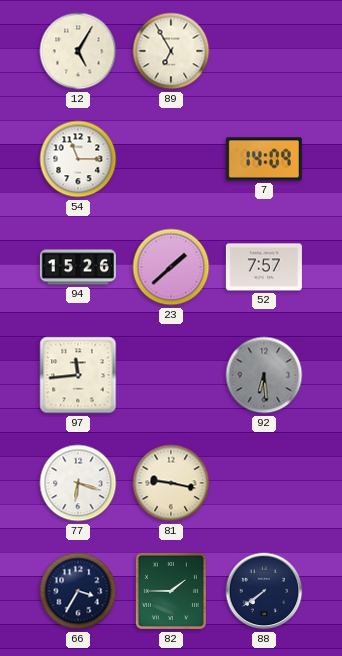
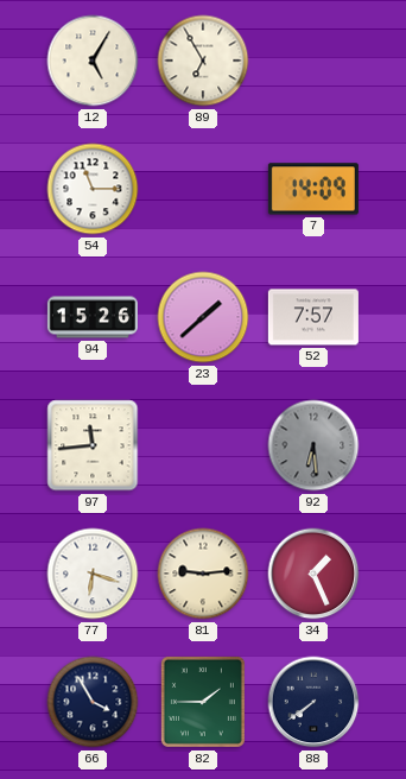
81: 9:17 -> 9:14
34: none -> 1:26
66: 3:35 -> 3:55
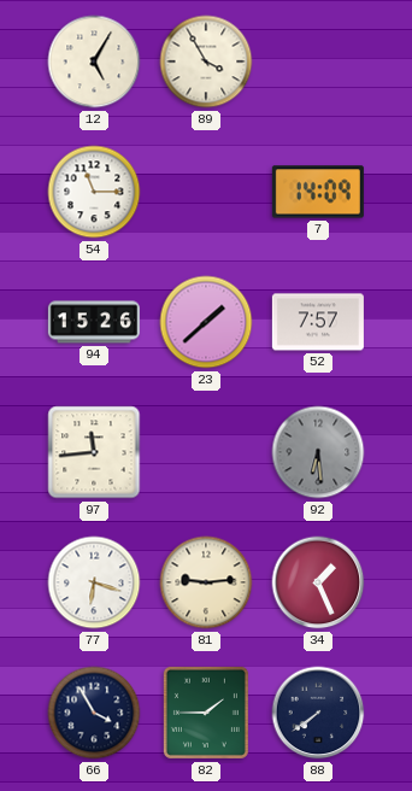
89: 6:55 -> 3:55
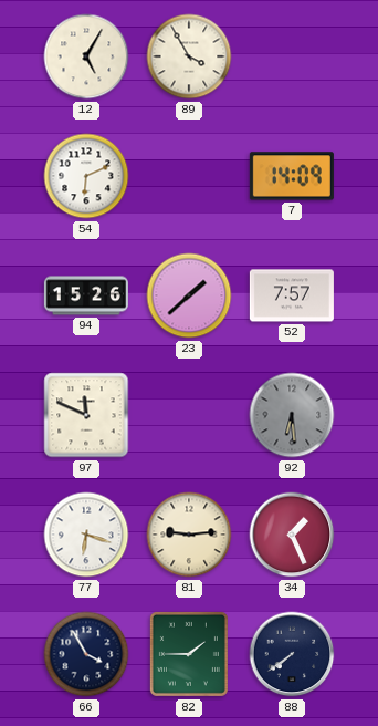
54: 11:15 -> 6:11
97: 11:44 -> 11:49
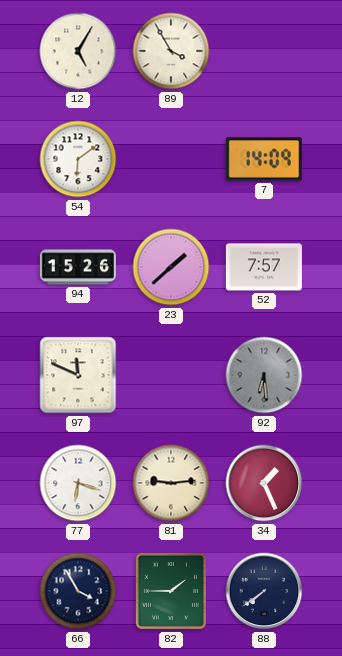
54: 6:11 -> 6:09
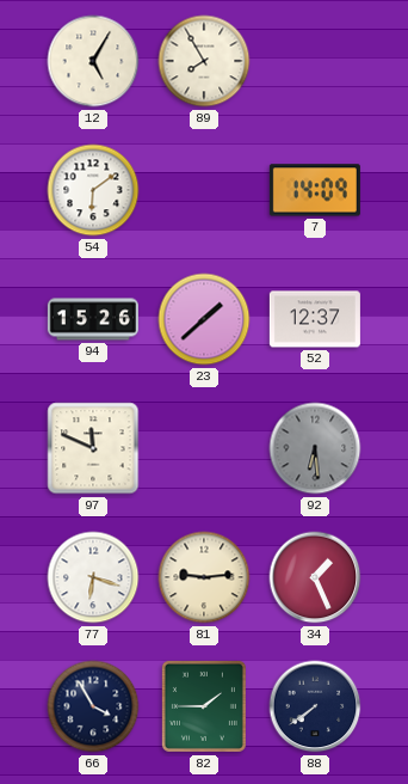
89: 3:55 -> 7:55
52: 7:57 -> 12:37
